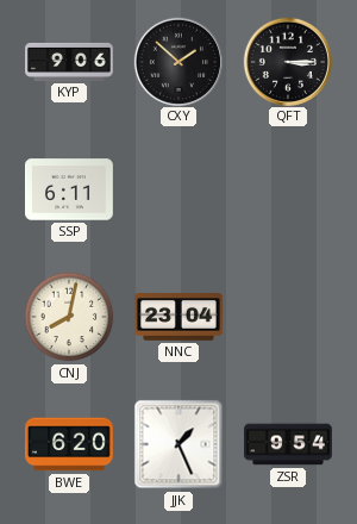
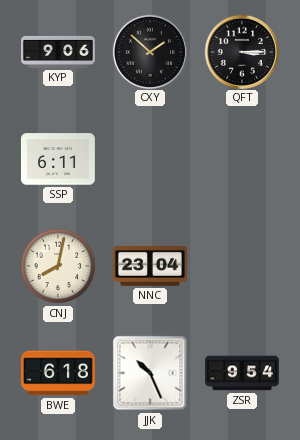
BWE: 6:20 -> 6:18
JJK: 1:26 -> 10:26
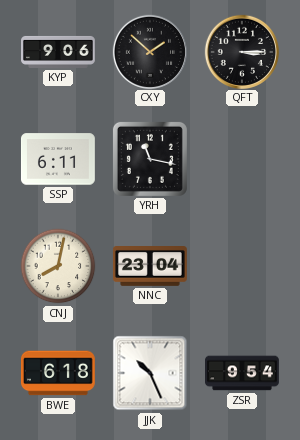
YRH: none -> 11:17
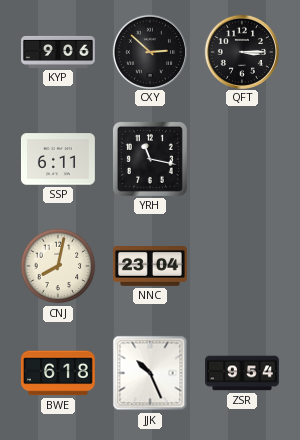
CXY: 1:52 -> 2:52
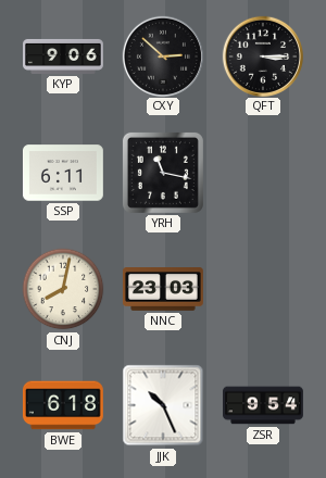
NNC: 23:04 -> 23:03
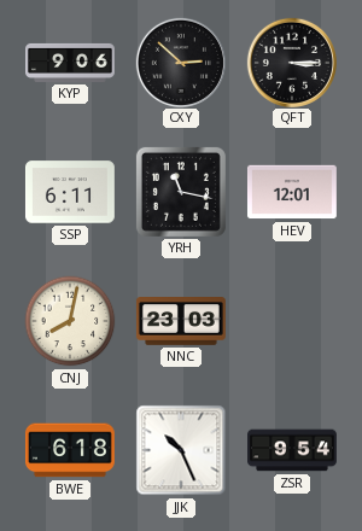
HEV: none -> 12:01
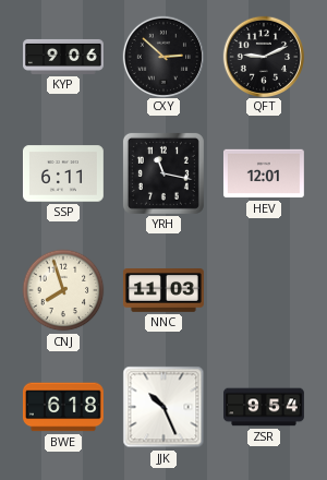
QFT: 3:15 -> 9:11
CNJ: 8:02 -> 7:57
NNC: 23:03 -> 11:03
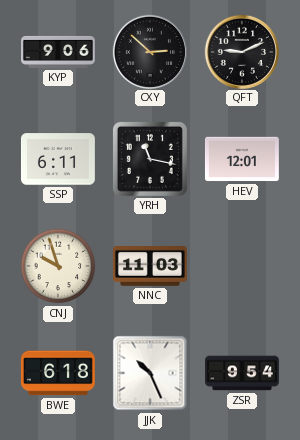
CNJ: 7:57 -> 9:57
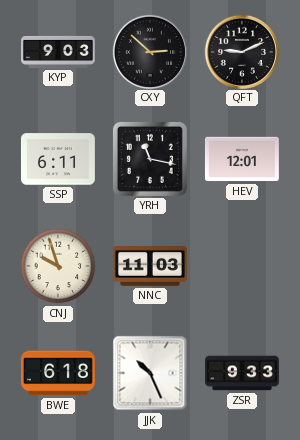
KYP: 9:06 -> 9:03
ZSR: 9:54 -> 9:33
